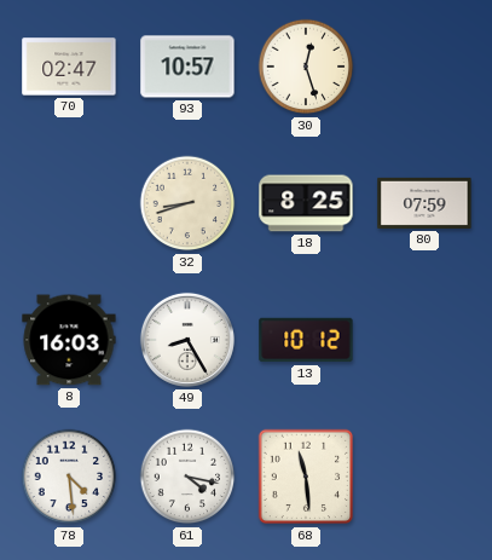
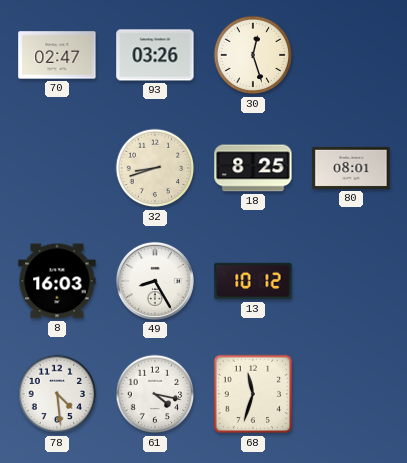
93: 10:57 -> 03:26
80: 07:59 -> 08:01
68: 11:29 -> 11:33
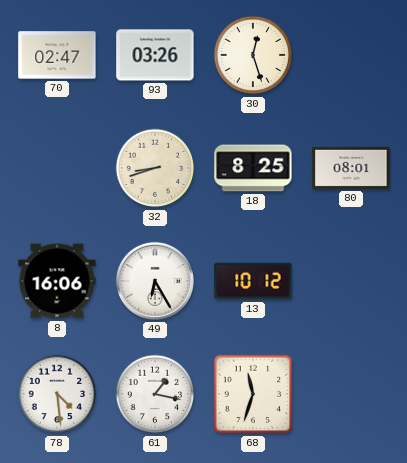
8: 16:03 -> 16:06
49: 8:25 -> 6:25
61: 4:17 -> 1:17
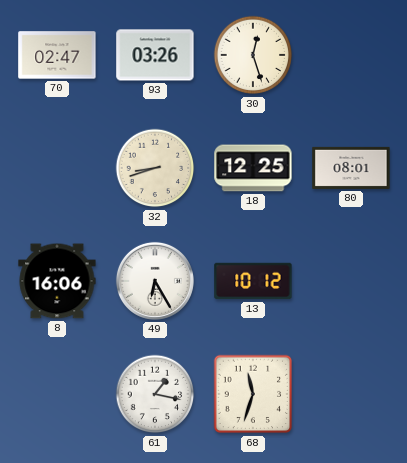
18: 8:25 -> 12:25
78: 4:29 -> none
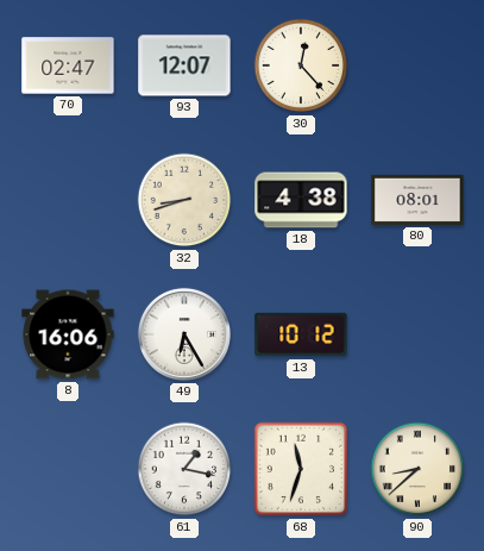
93: 03:26 -> 12:07
30: 12:27 -> 12:23
18: 12:25 -> 4:38
90: none -> 8:38
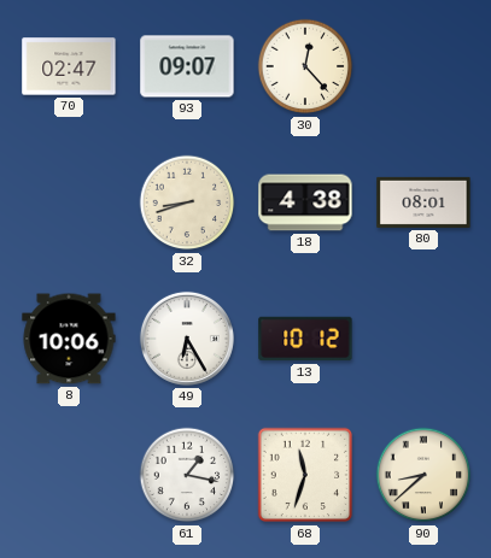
93: 12:07 -> 09:07
8: 16:06 -> 10:06
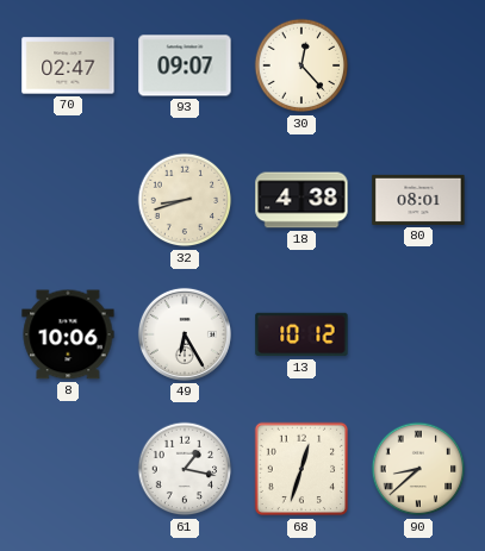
68: 11:33 -> 12:33
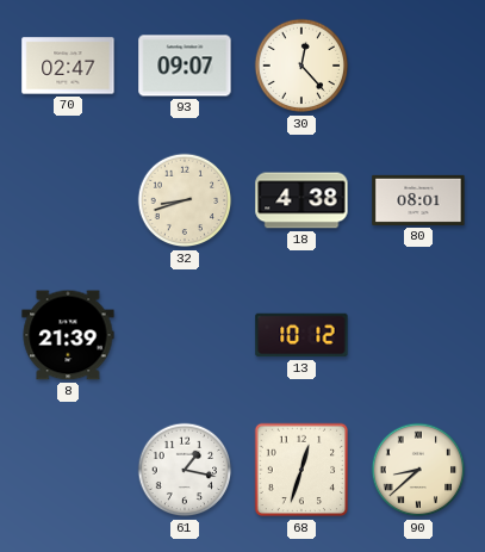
8: 10:06 -> 21:39
49: 6:25 -> none
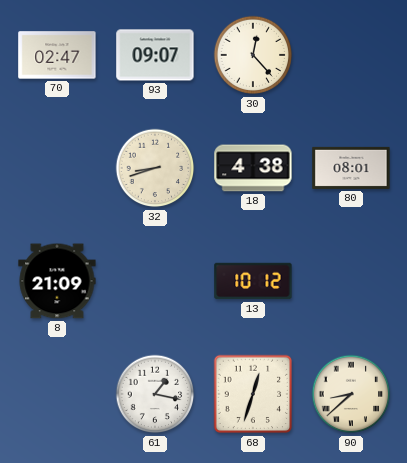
8: 21:39 -> 21:09
